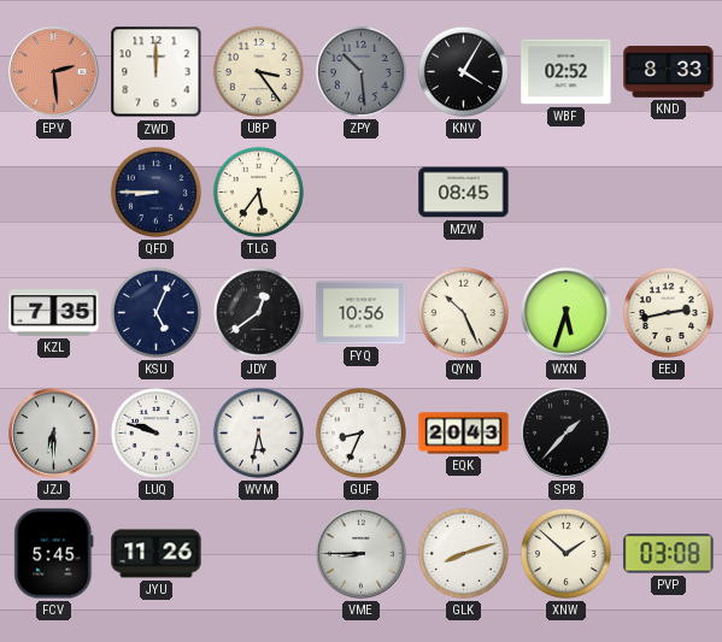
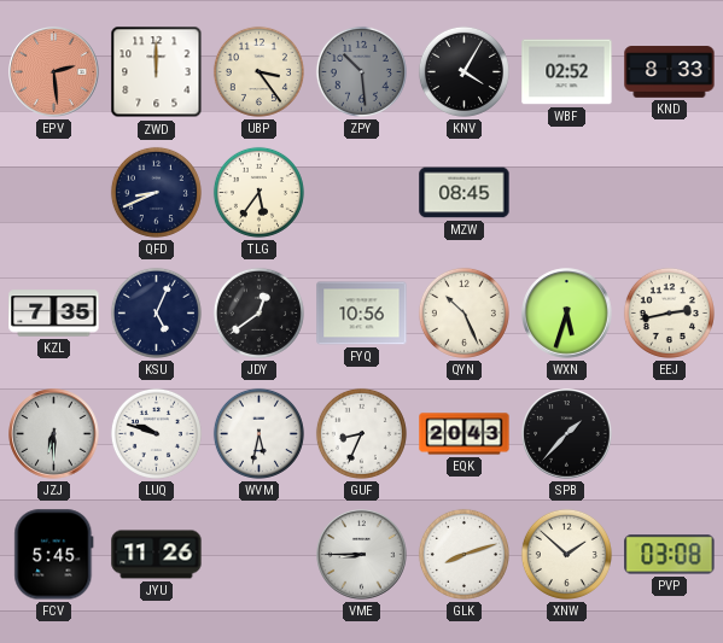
QFD: 8:45 -> 8:41
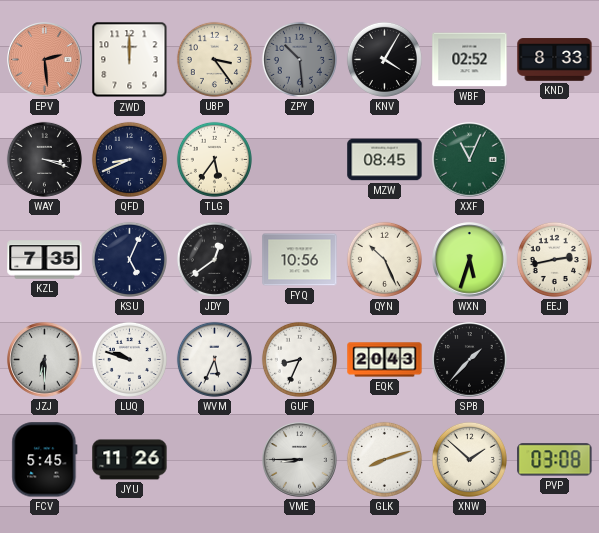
WAY: none -> 3:18
XXF: none -> 11:04
WVM: 5:32 -> 5:34
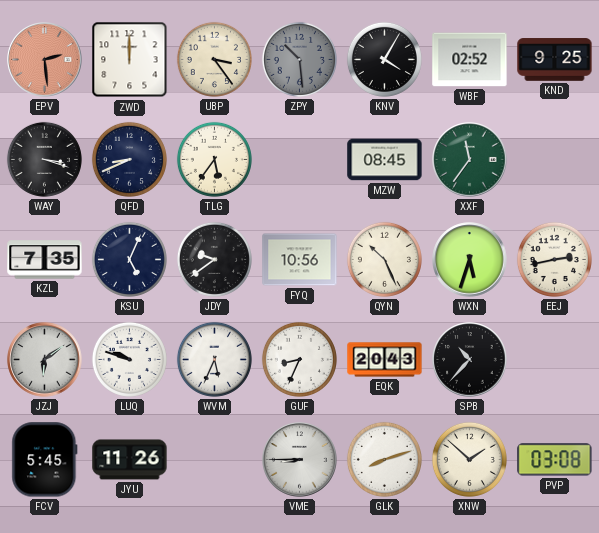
KND: 8:33 -> 9:25
XXF: 11:04 -> 11:36
JDY: 12:39 -> 9:39
JZJ: 6:30 -> 6:09
SPB: 1:37 -> 10:37
